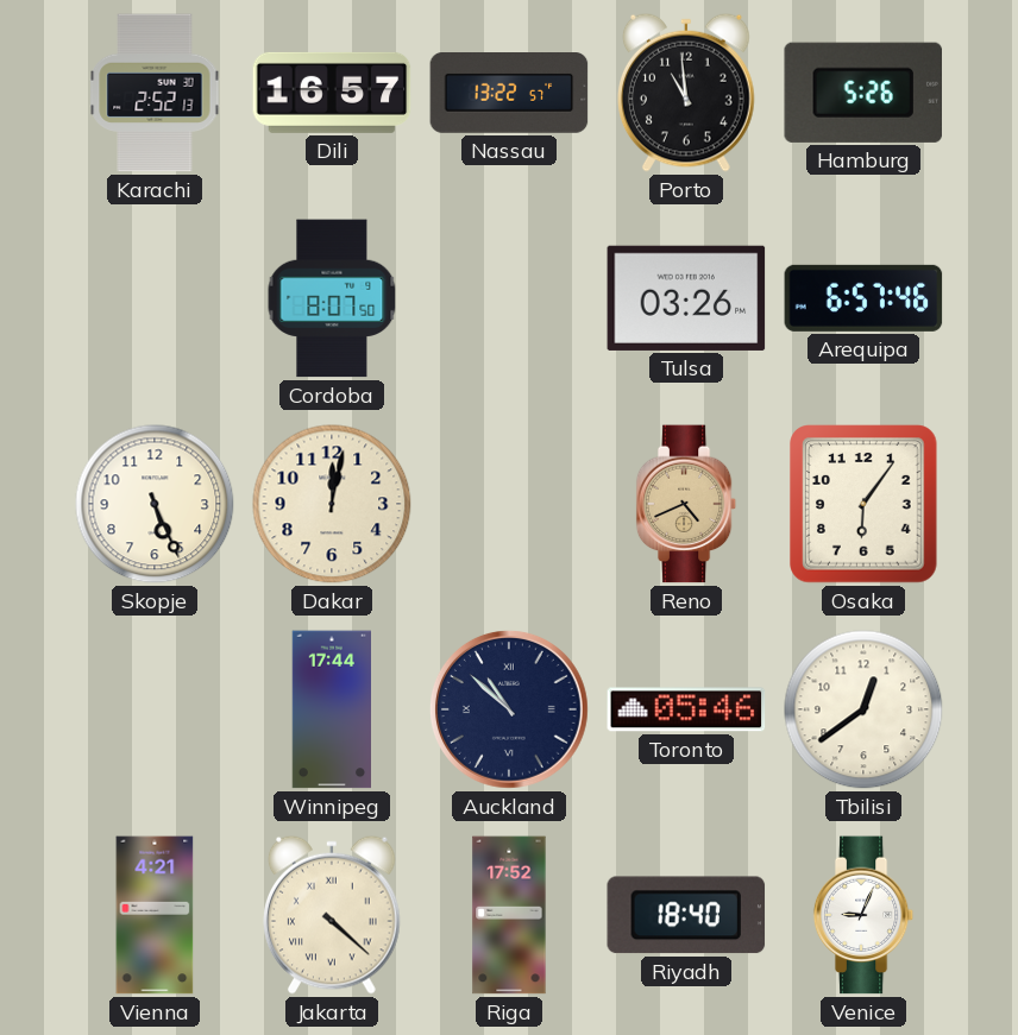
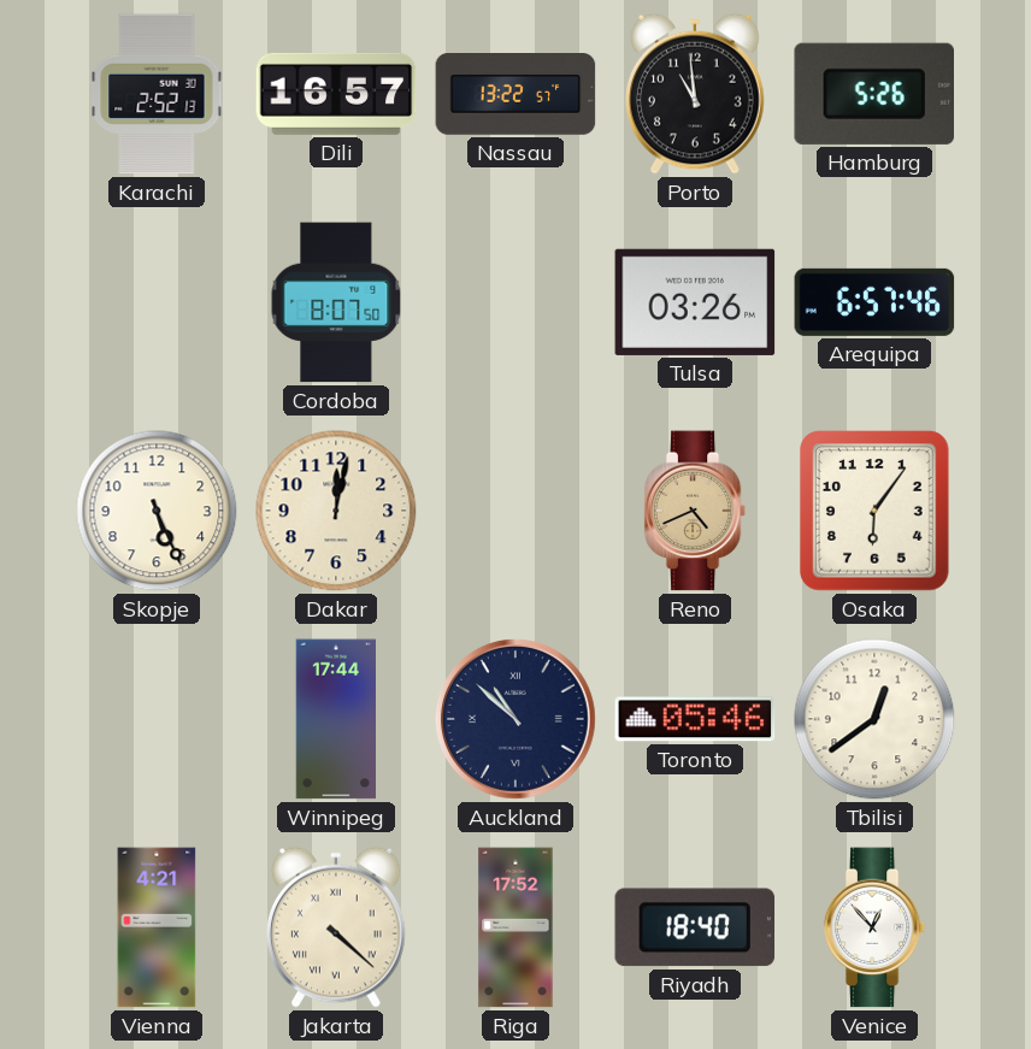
Venice: 9:04 -> 12:53
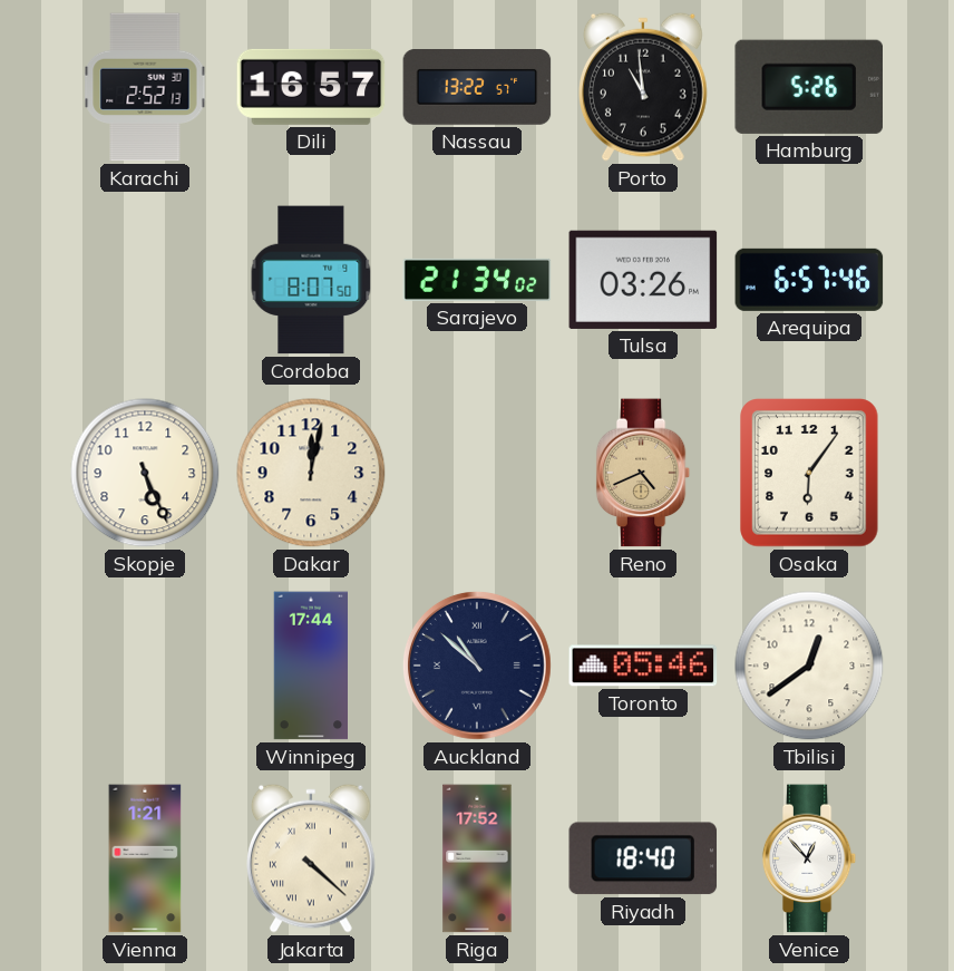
Sarajevo: none -> 21:34
Vienna: 4:21 -> 1:21
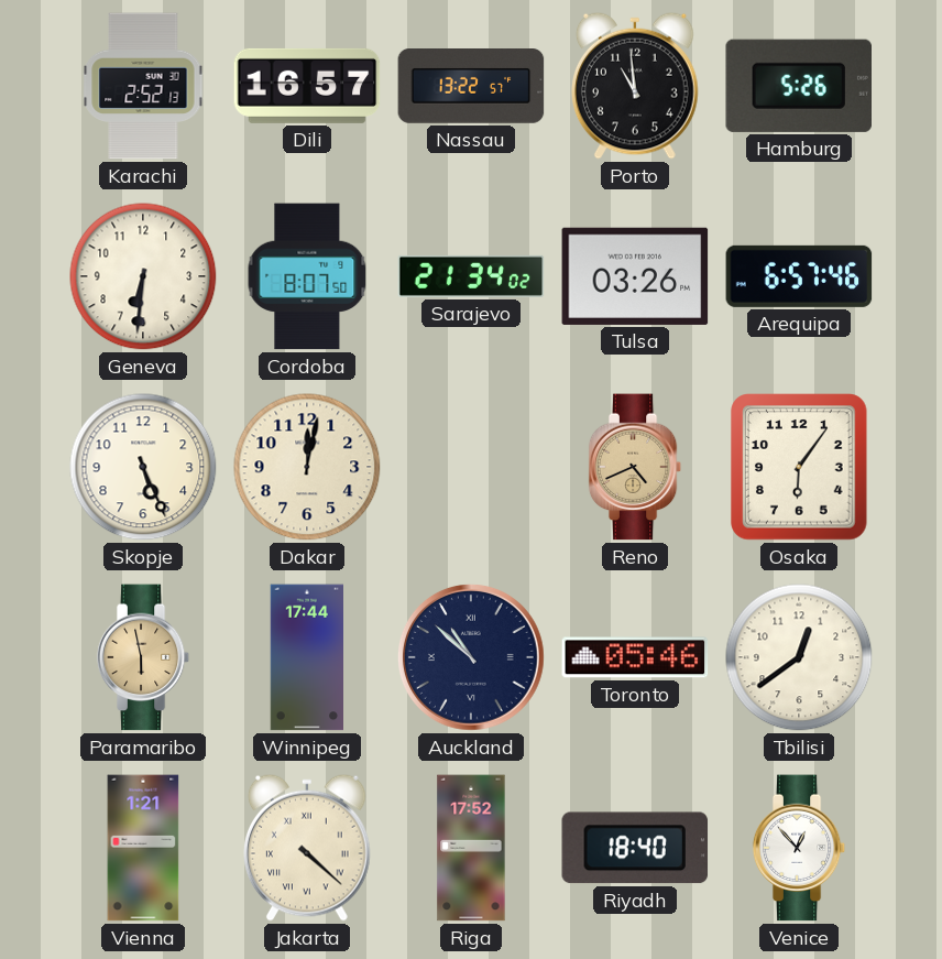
Geneva: none -> 6:31
Paramaribo: none -> 5:58
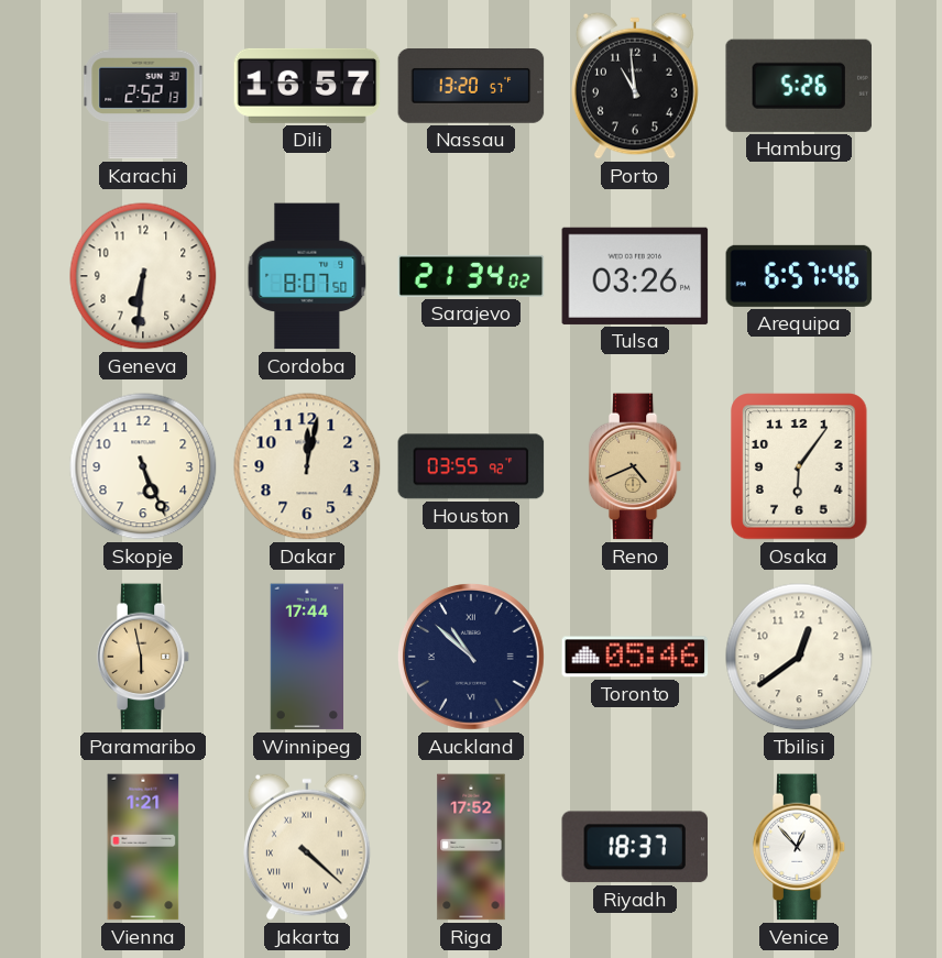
Nassau: 13:22 -> 13:20
Houston: none -> 03:55
Riyadh: 18:40 -> 18:37
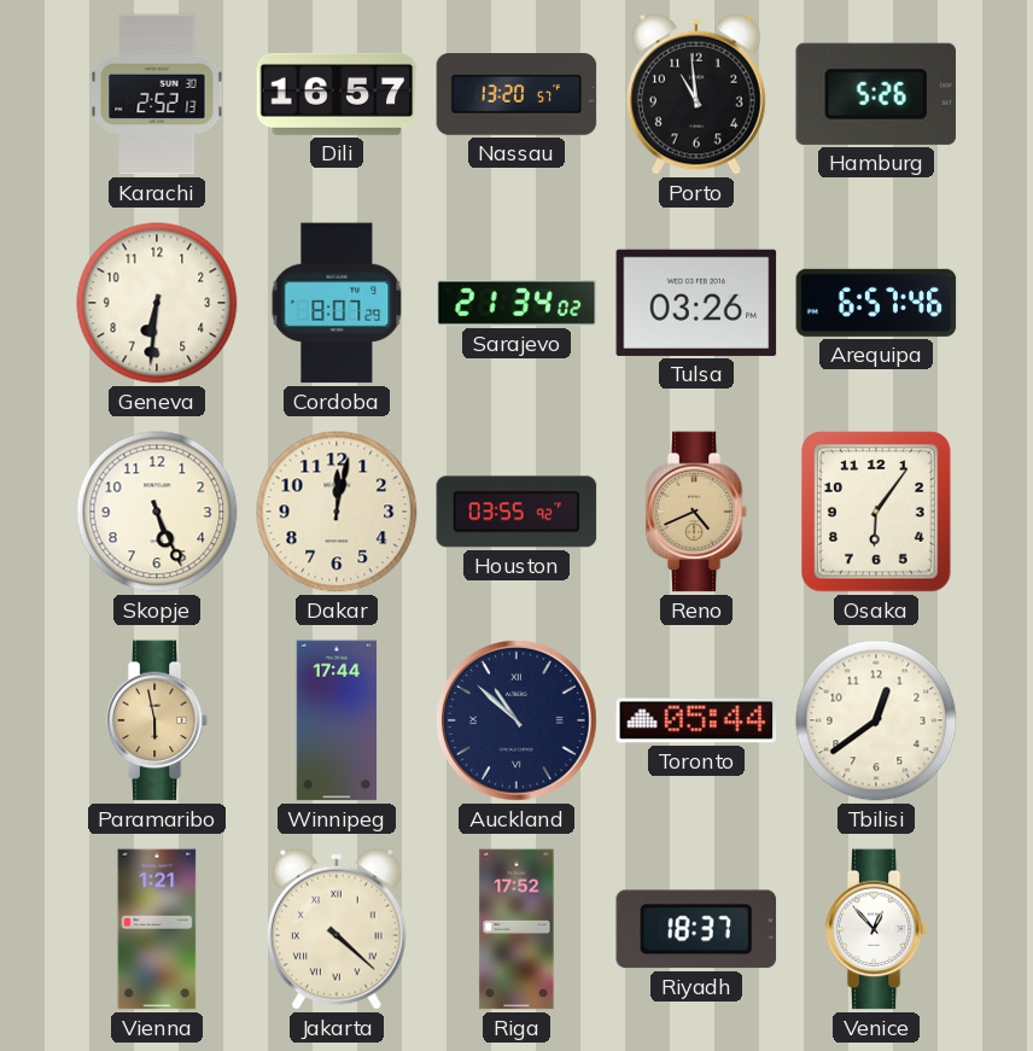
Cordoba: 8:07:50 -> 8:07:29
Toronto: 05:46 -> 05:44
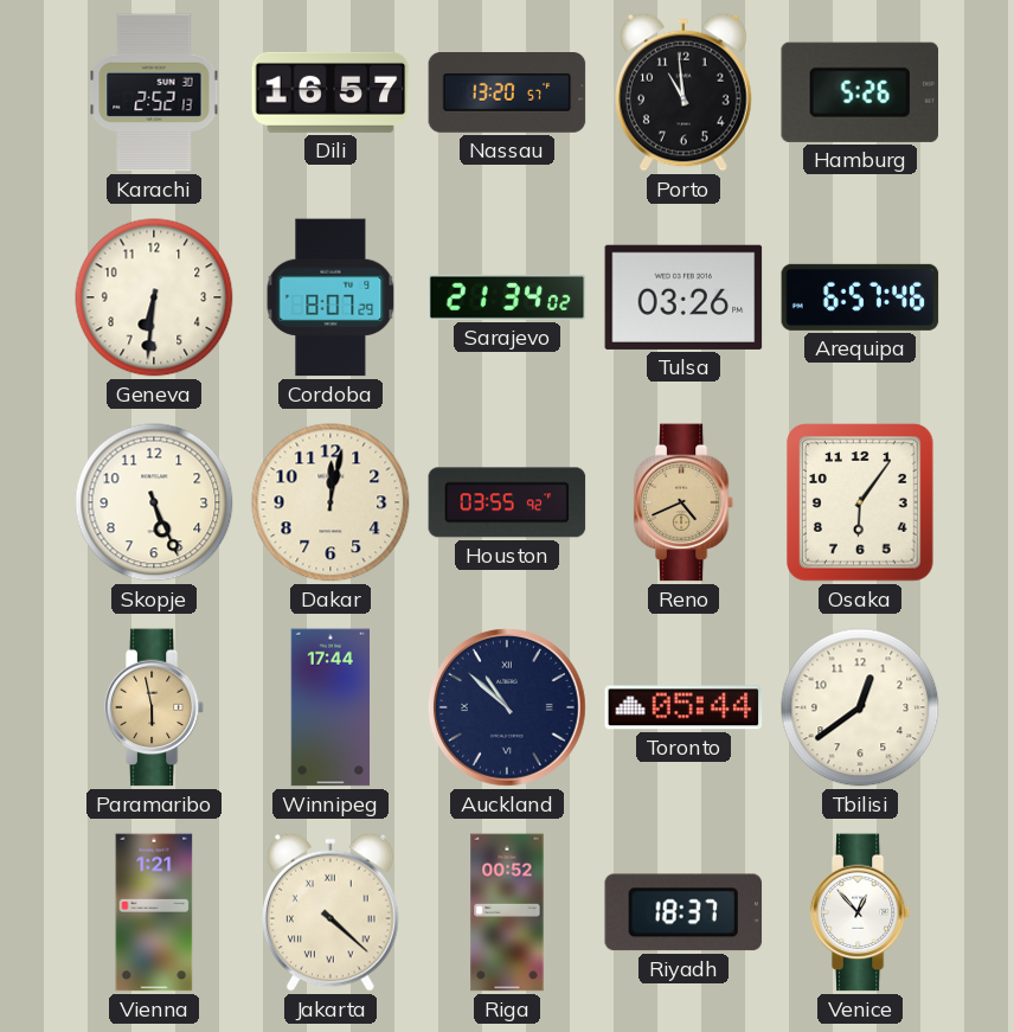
Riga: 17:52 -> 00:52
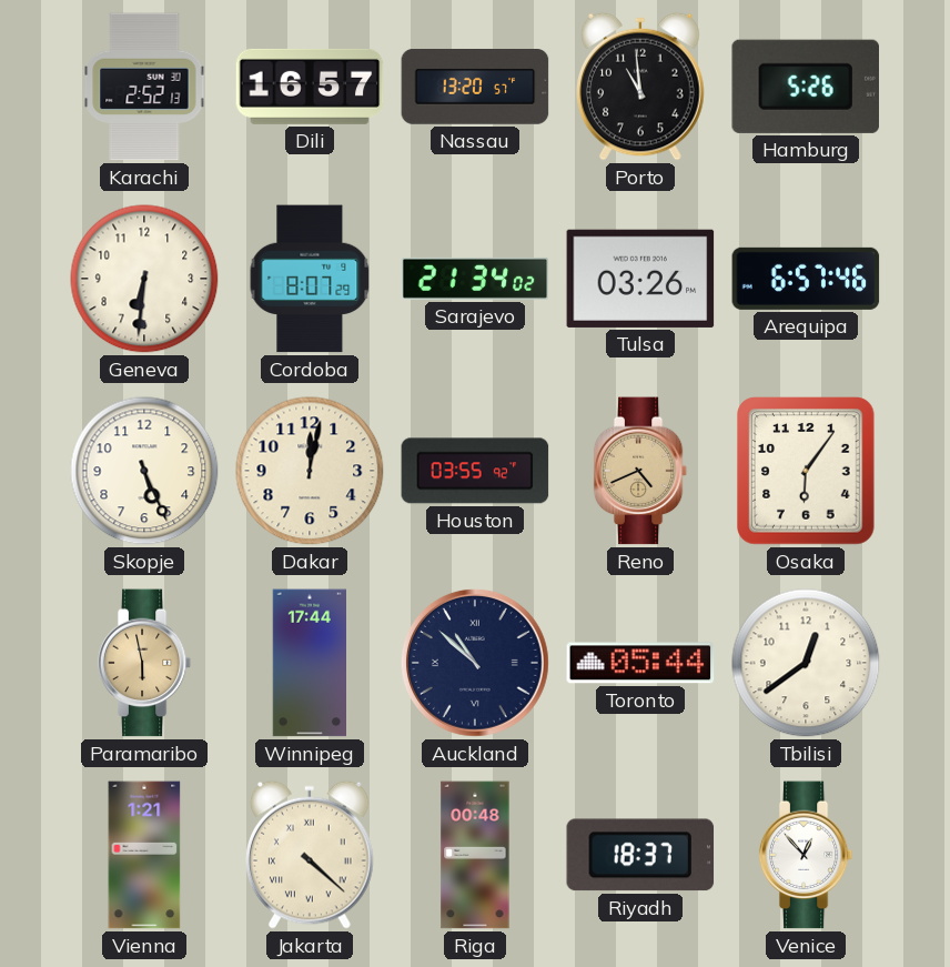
Riga: 00:52 -> 00:48
